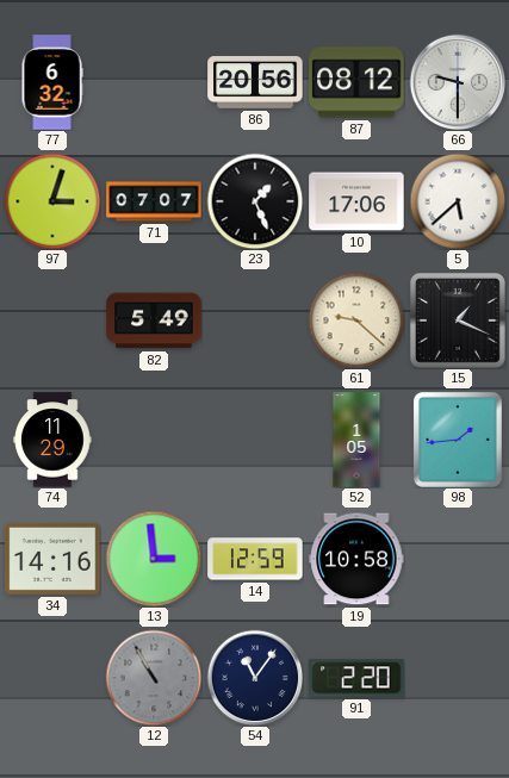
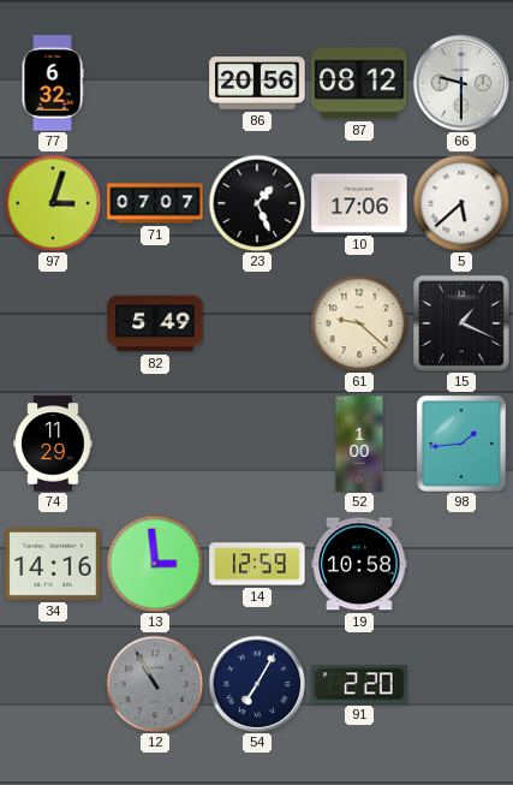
52: 1:05 -> 1:00
54: 11:06 -> 7:05
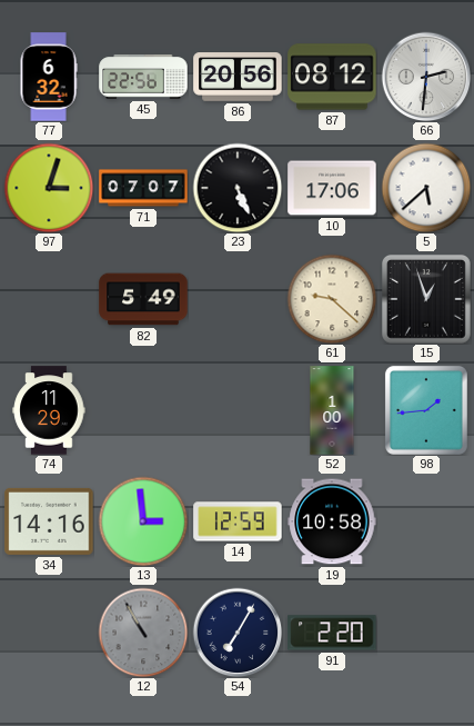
45: none -> 22:56
66: 9:30 -> 2:31
23: 1:26 -> 5:26
15: 1:19 -> 12:57
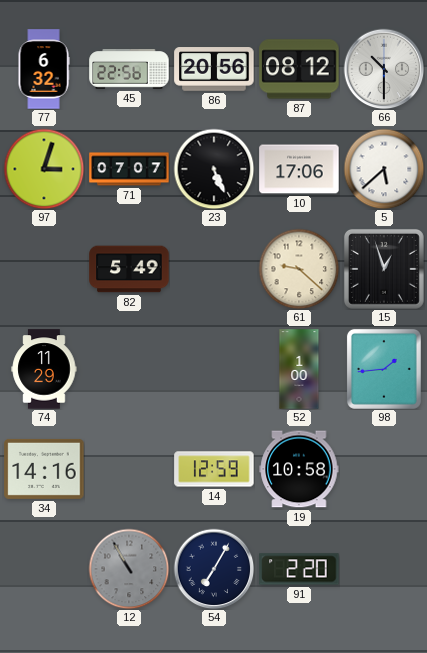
66: 2:31 -> 10:30
13: 2:59 -> none
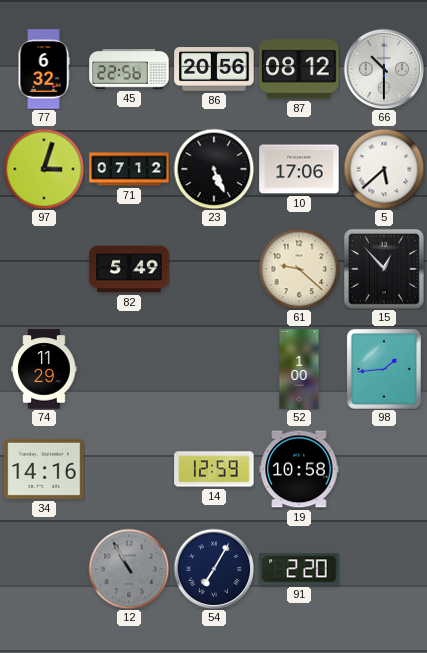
71: 07:07 -> 07:12
15: 12:57 -> 12:53
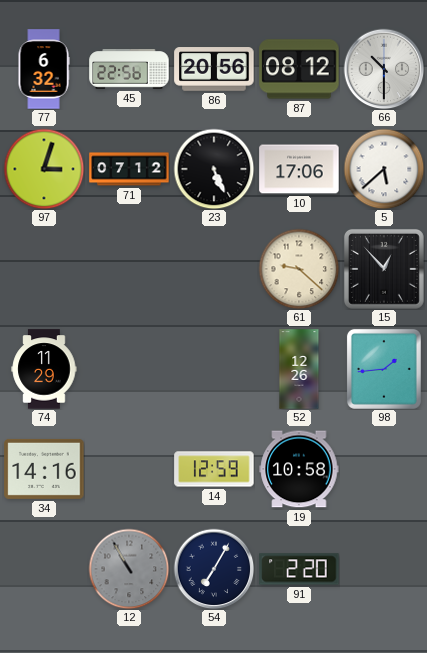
82: 5:49 -> none
52: 1:00 -> 12:26
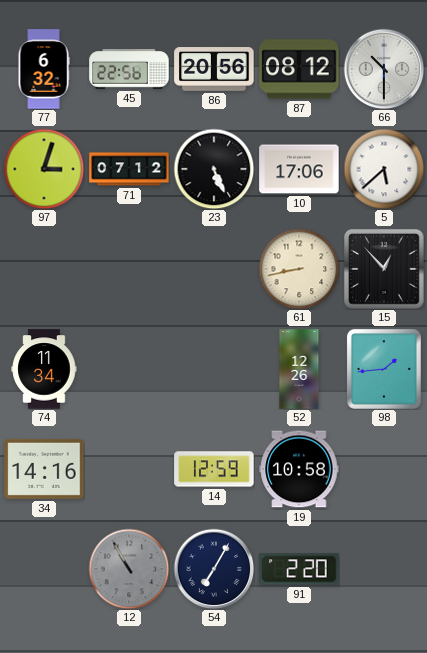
61: 9:22 -> 8:43
74: 11:29 -> 11:34
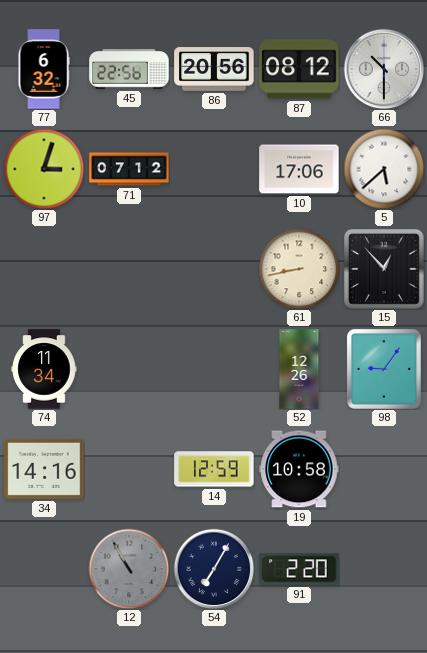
23: 5:26 -> none
98: 1:44 -> 9:06
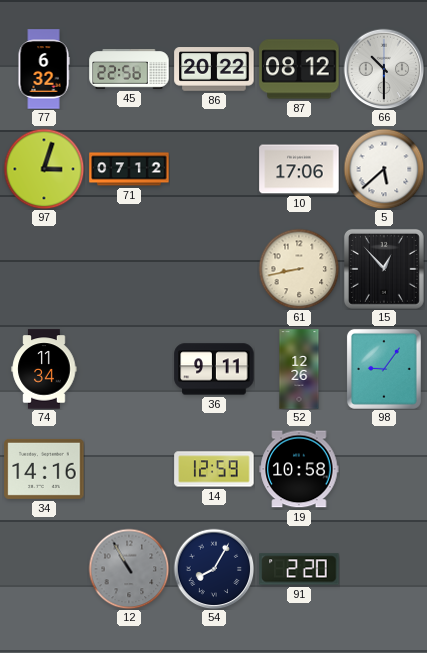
86: 20:56 -> 20:22
36: none -> 9:11
54: 7:05 -> 8:05
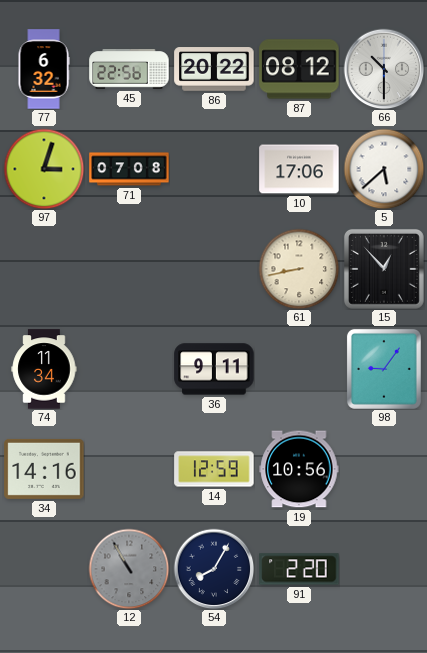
71: 07:12 -> 07:08
52: 12:26 -> none
19: 10:58 -> 10:56
